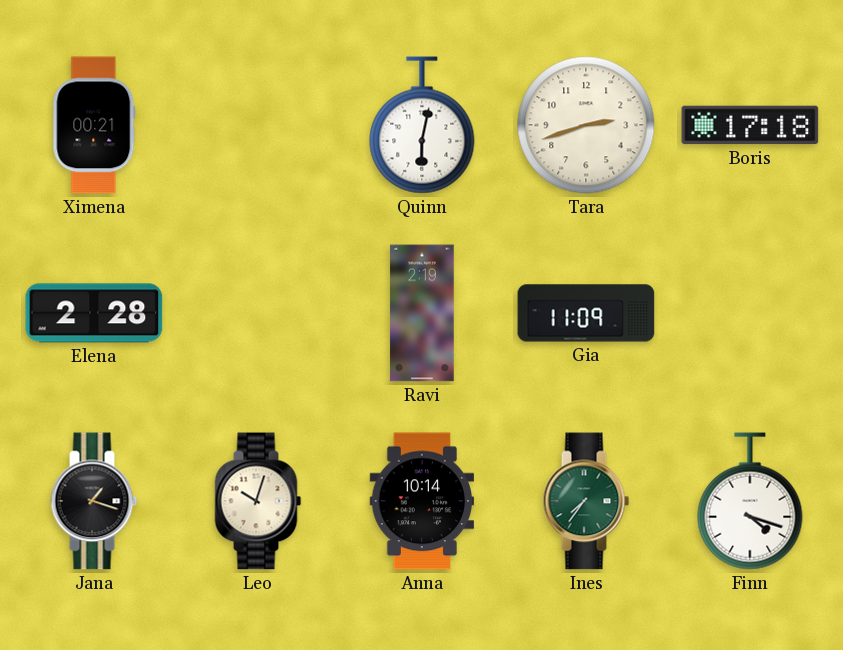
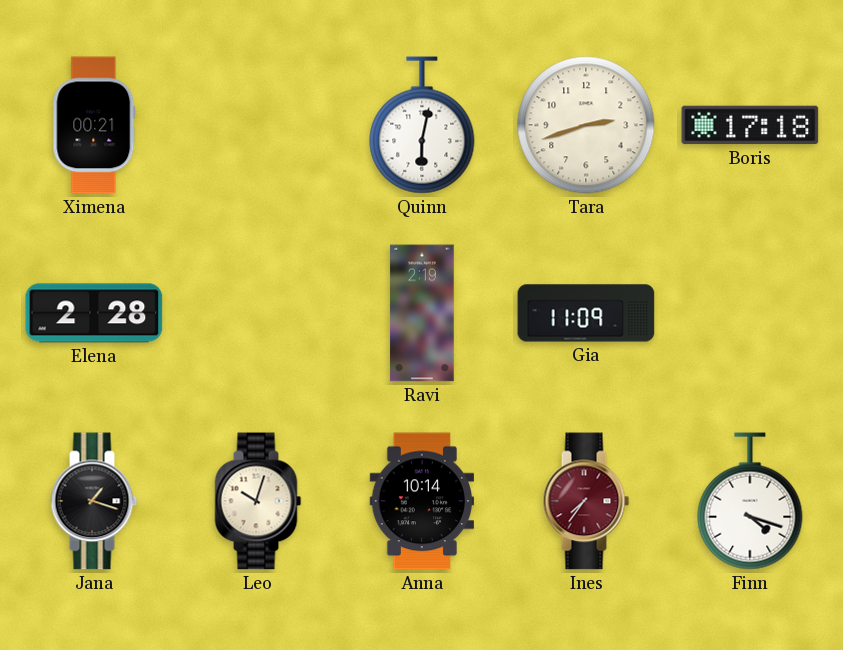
Ines dial: green -> burgundy
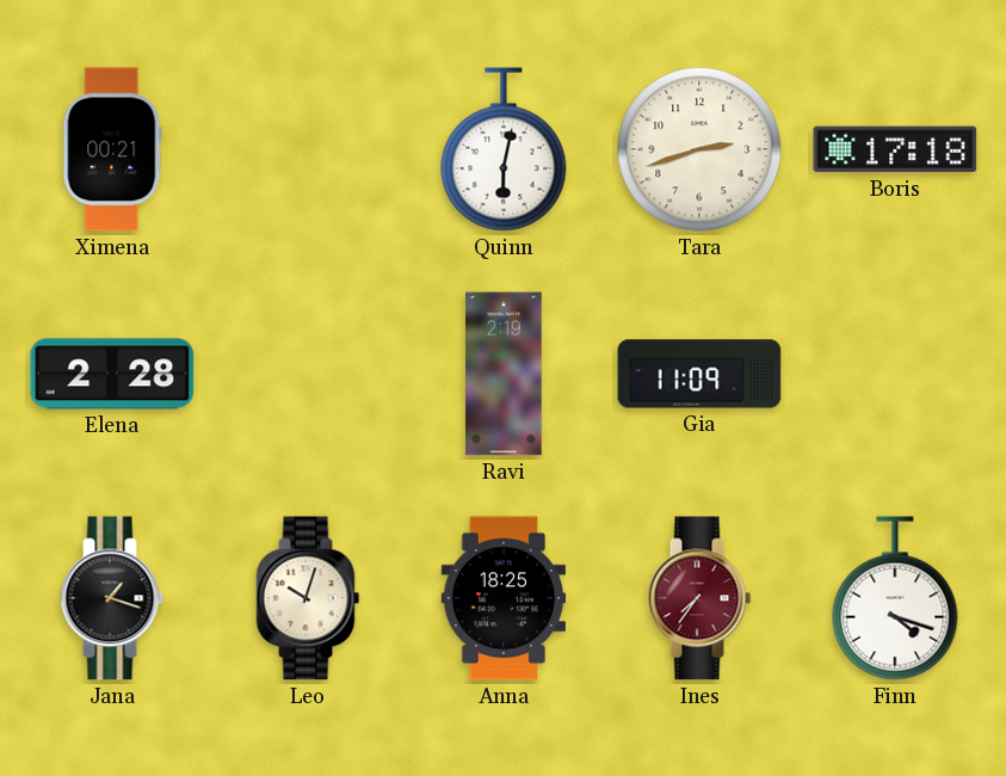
Anna: 10:14 -> 18:25
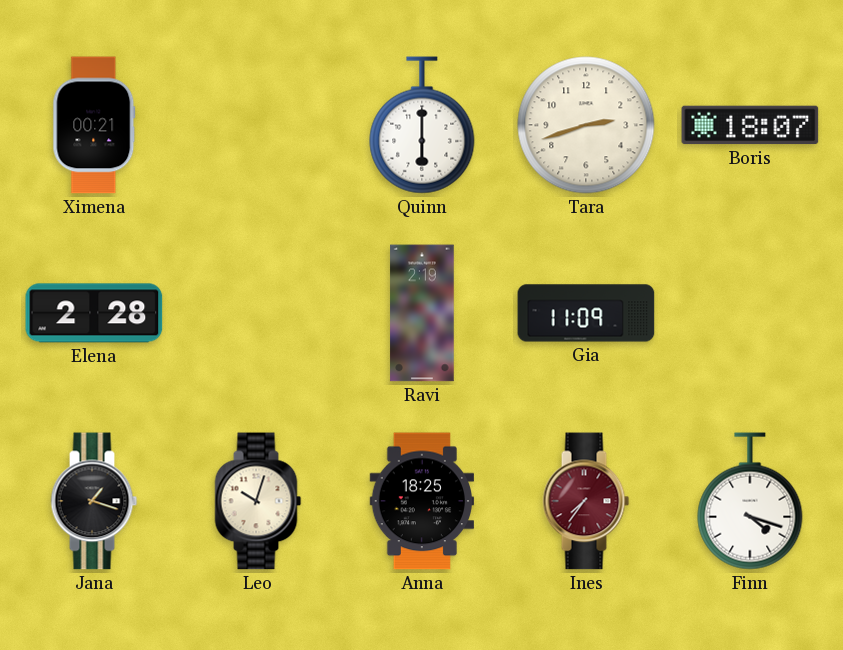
Quinn: 6:02 -> 6:00
Boris: 17:18 -> 18:07
